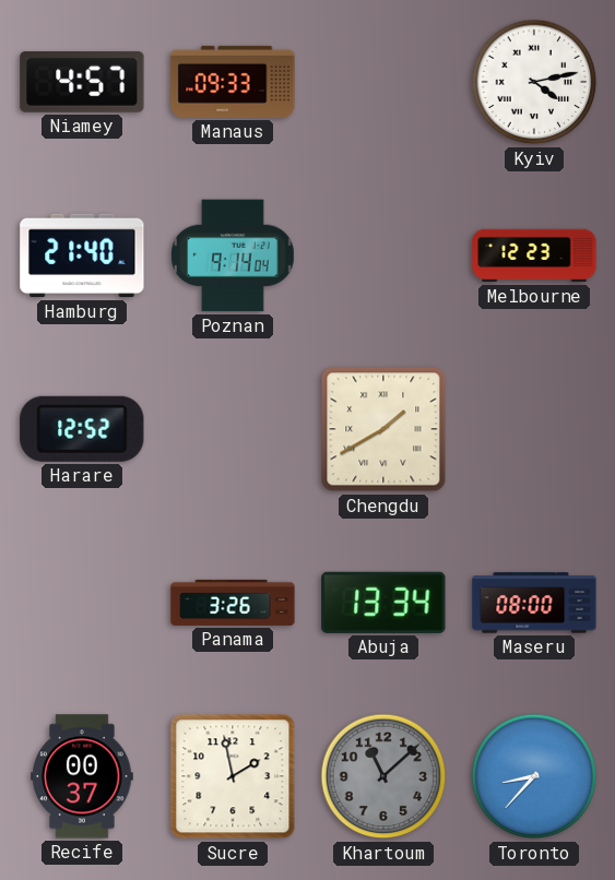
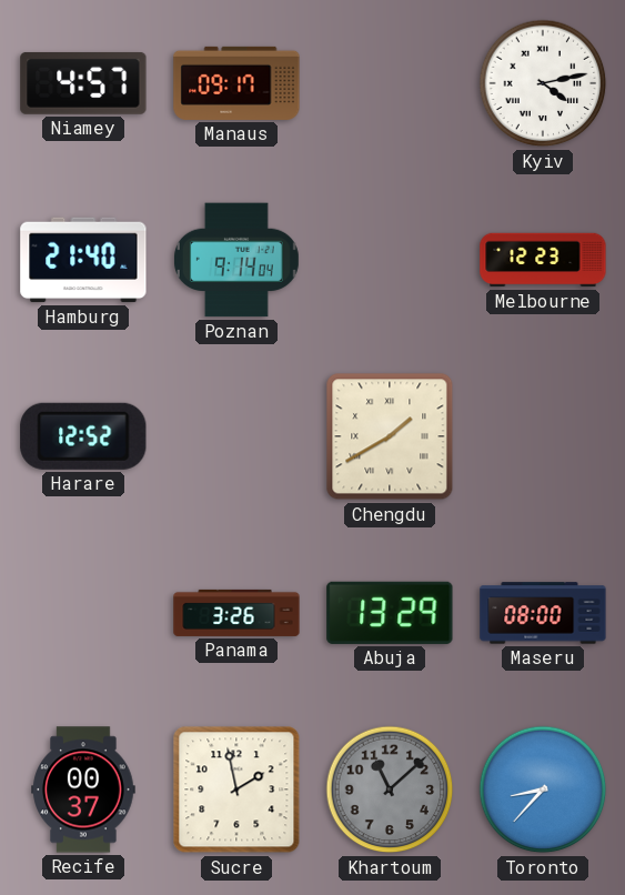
Manaus: 09:33 -> 09:17
Abuja: 13:34 -> 13:29
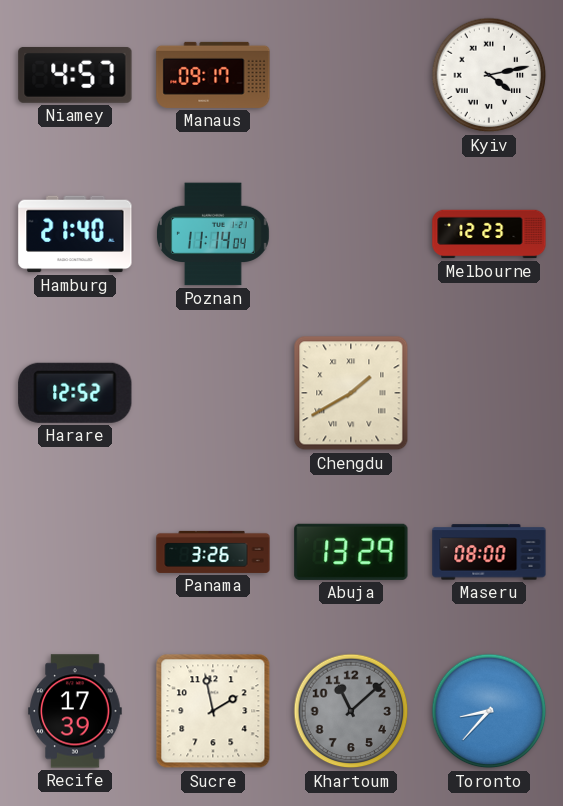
Poznan: 9:14 -> 11:14
Recife: 00:37 -> 17:39
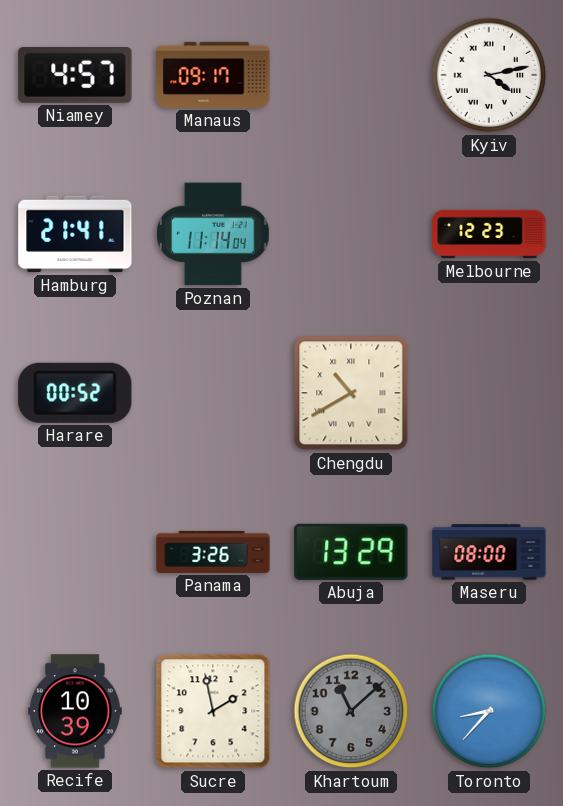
Hamburg: 21:40 -> 21:41
Harare: 12:52 -> 00:52
Chengdu: 1:40 -> 10:40
Recife: 17:39 -> 10:39
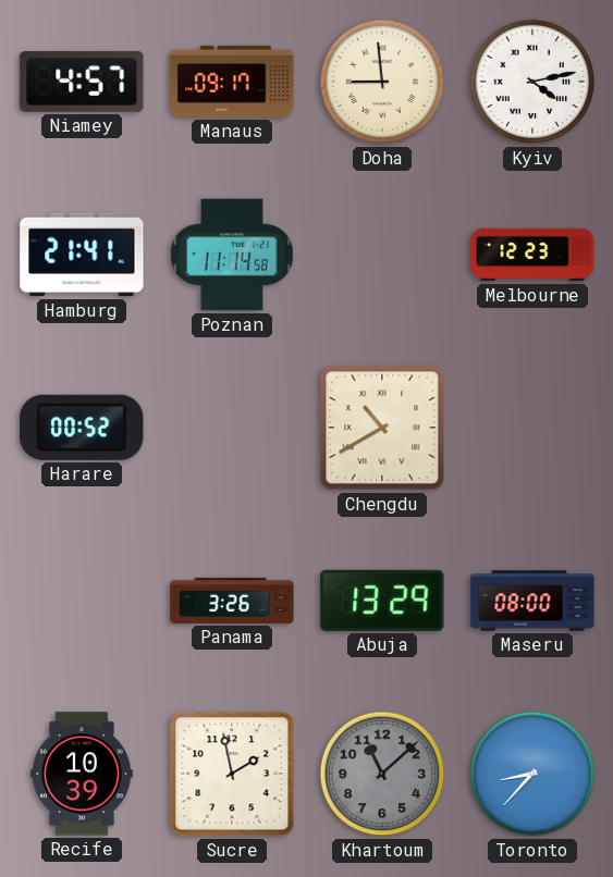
Doha: none -> 8:59
Poznan: 11:14:04 -> 11:14:58
